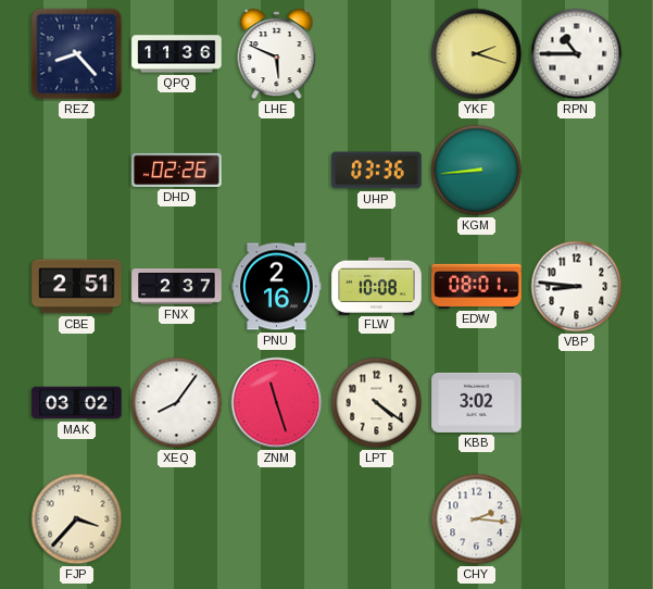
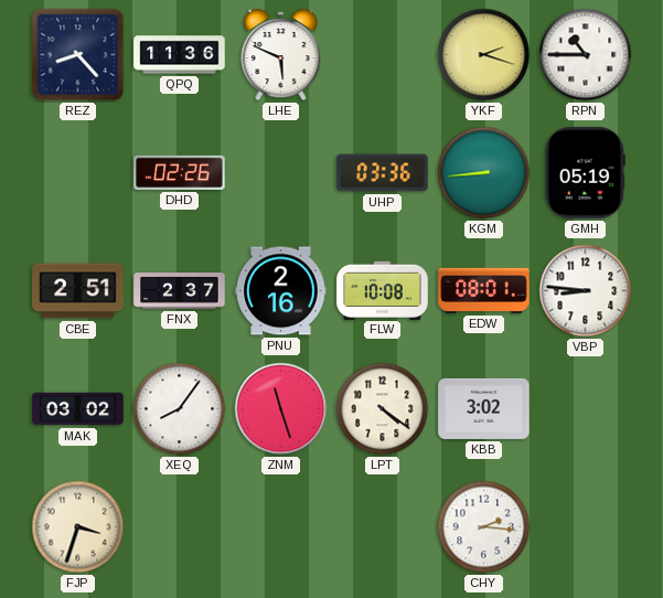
GMH: none -> 05:19
FJP: 3:37 -> 3:33
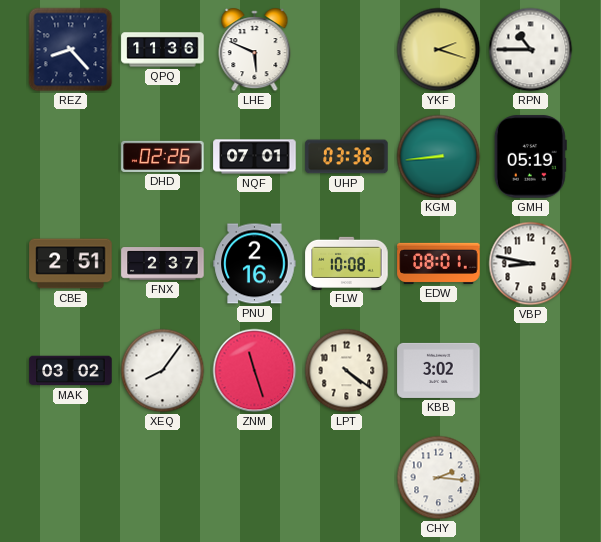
NQF: none -> 07:01
VBP: 8:46 -> 8:47
FJP: 3:33 -> none
